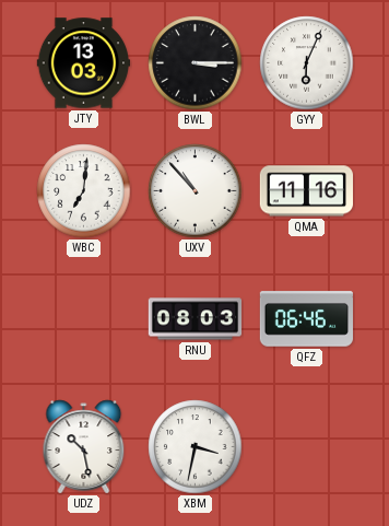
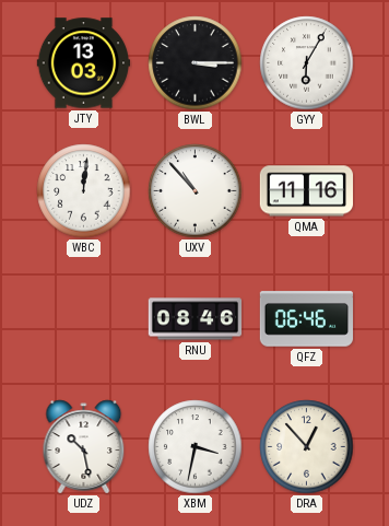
GYY: 6:04 -> 6:05
WBC: 7:01 -> 12:01
RNU: 08:03 -> 08:46
DRA: none -> 12:53
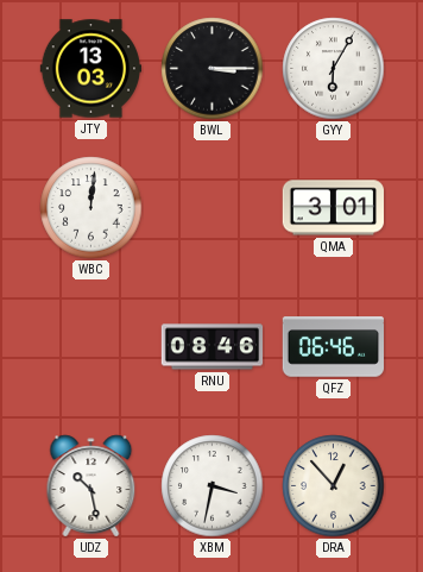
UXV: 10:53 -> none
QMA: 11:16 -> 3:01
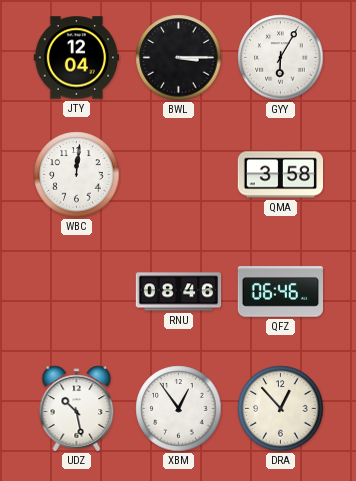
JTY: 13:03 -> 12:04
QMA: 3:01 -> 3:58
XBM: 3:32 -> 12:54
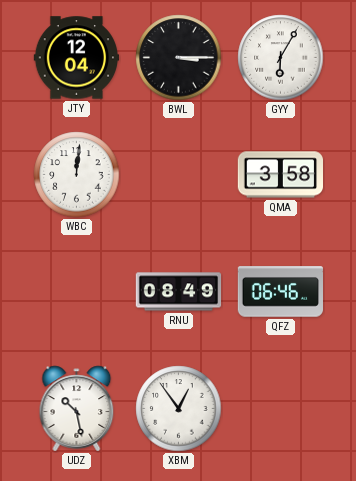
RNU: 08:46 -> 08:49
DRA: 12:53 -> none
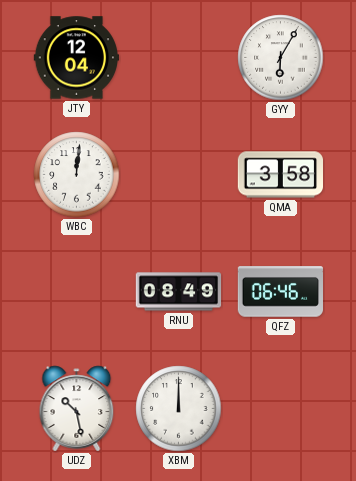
BWL: 3:15 -> none
XBM: 12:54 -> 12:00
